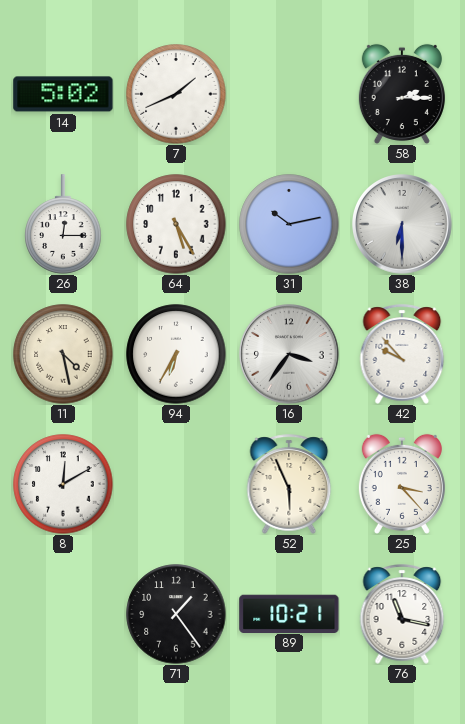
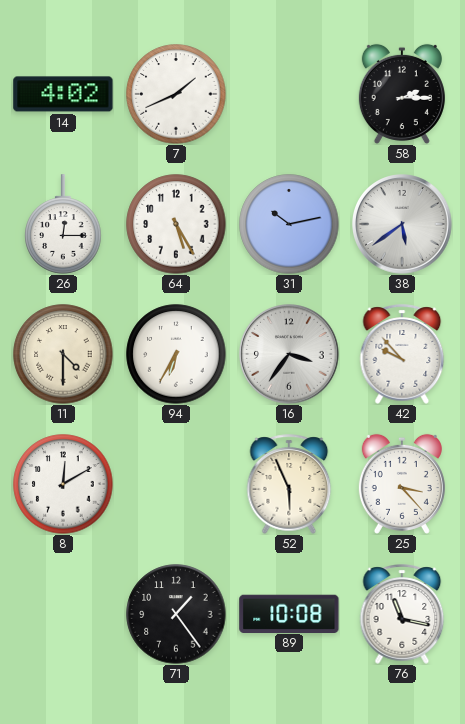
14: 5:02 -> 4:02
38: 6:30 -> 5:39
11: 4:28 -> 4:30
89: 10:21 -> 10:08
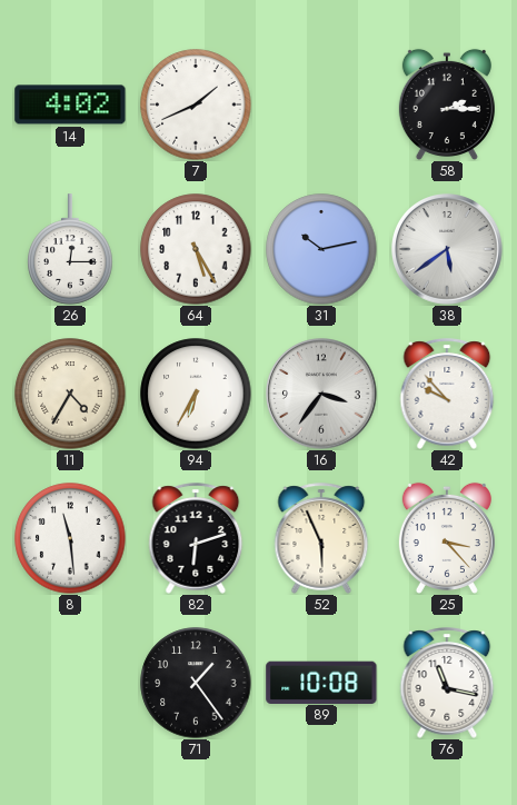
11: 4:30 -> 4:35
8: 12:10 -> 11:29
82: none -> 6:12
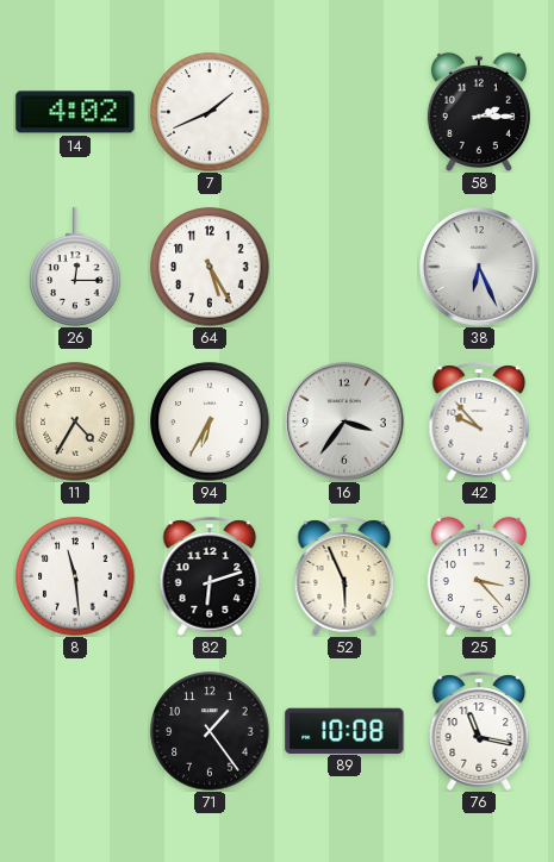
31: 10:13 -> none
38: 5:39 -> 6:26
